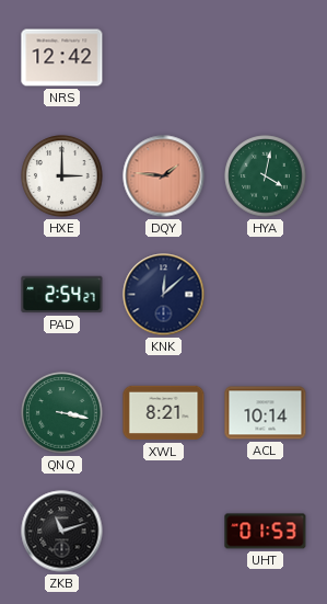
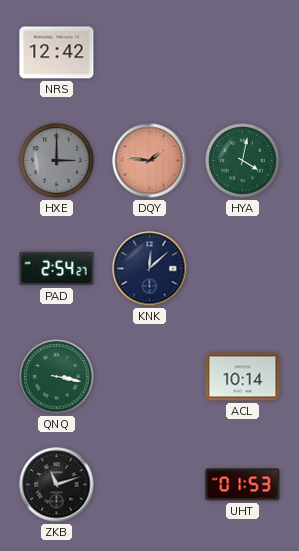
HXE dial: white -> grey
XWL: 8:21 -> none
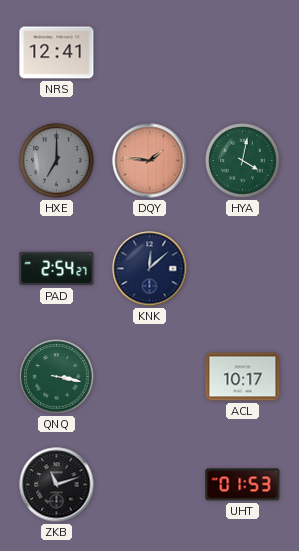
NRS: 12:42 -> 12:41
HXE: 3:00 -> 7:00
ACL: 10:14 -> 10:17
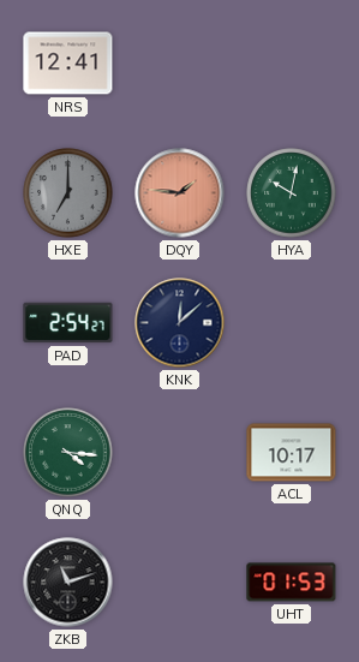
HYA: 4:02 -> 10:02
QNQ: 3:17 -> 4:16
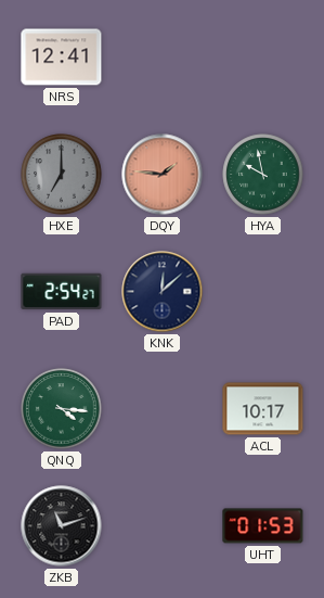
HYA: 10:02 -> 9:58
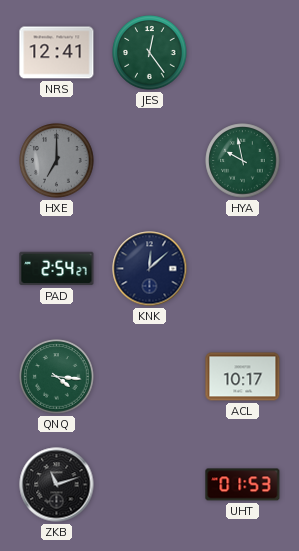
JES: none -> 12:24
DQY: 1:46 -> none
